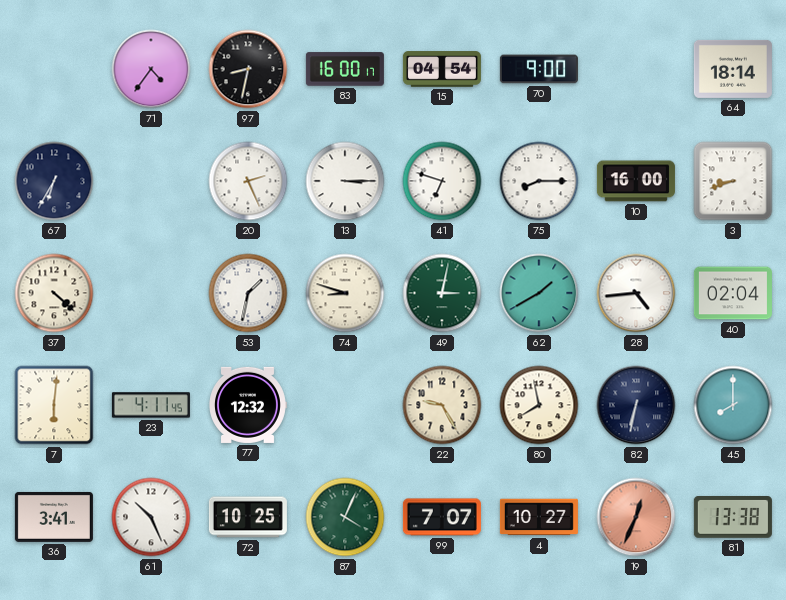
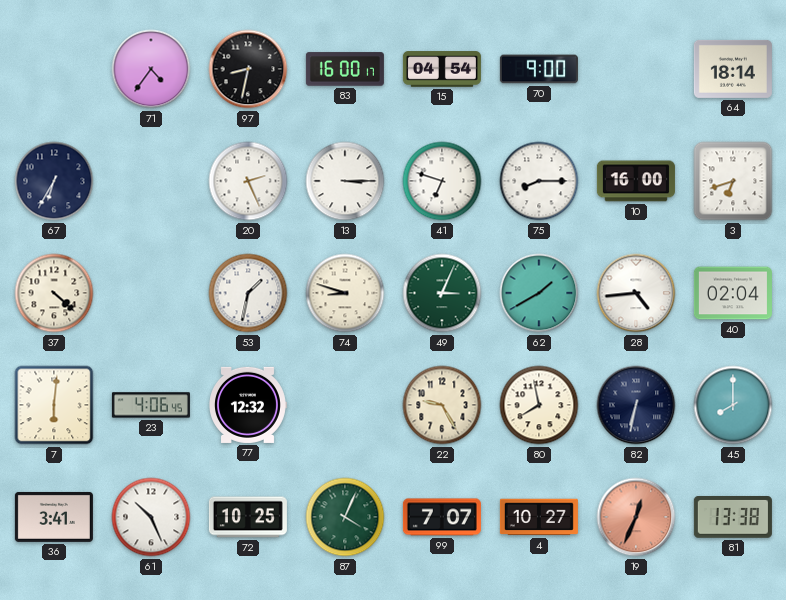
3: 8:42 -> 6:42
49: 3:02 -> 3:04
23: 4:11 -> 4:06
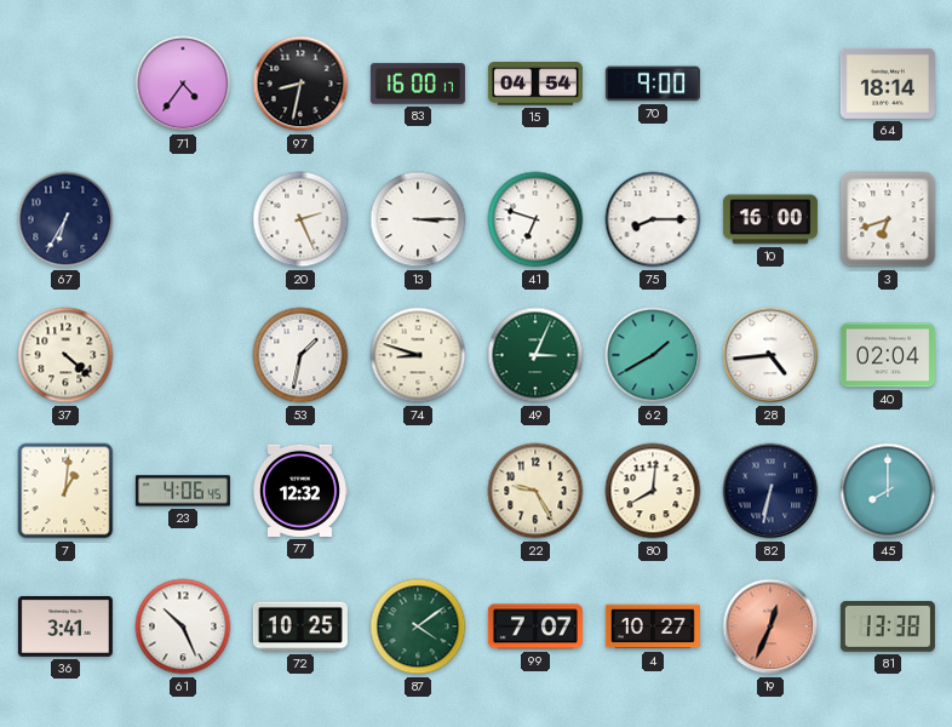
7: 6:01 -> 1:01
80: 7:58 -> 8:01
87: 4:04 -> 4:09
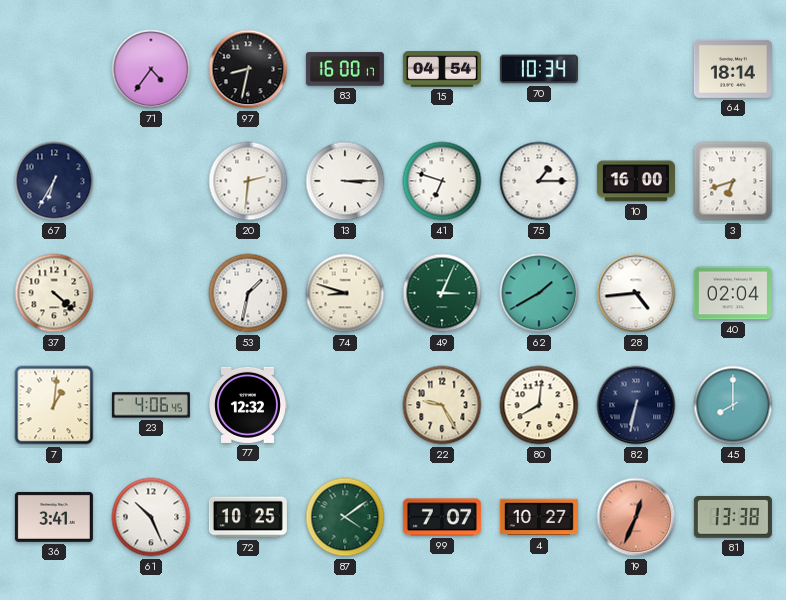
70: 9:00 -> 10:34
20: 2:26 -> 2:31
75: 8:15 -> 1:15
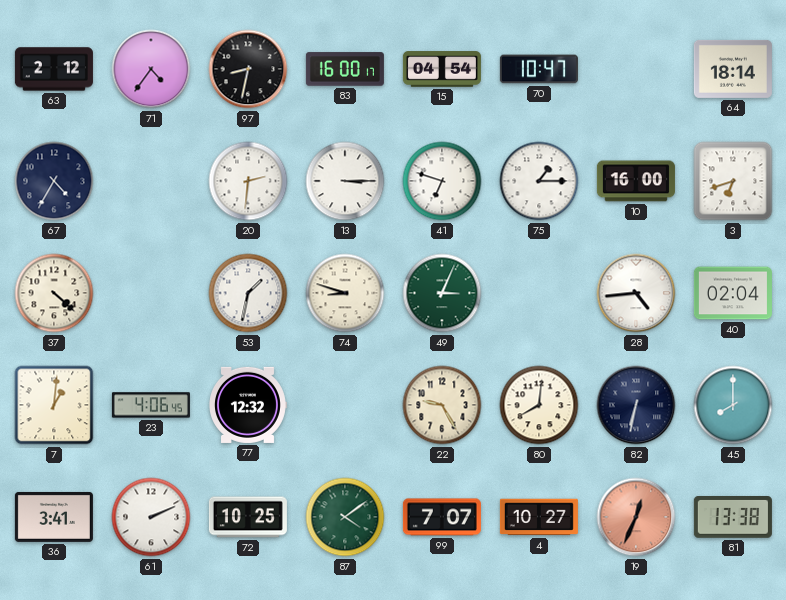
63: none -> 2:12
70: 10:34 -> 10:47
67: 6:35 -> 4:35
62: 1:40 -> none
61: 10:26 -> 2:11
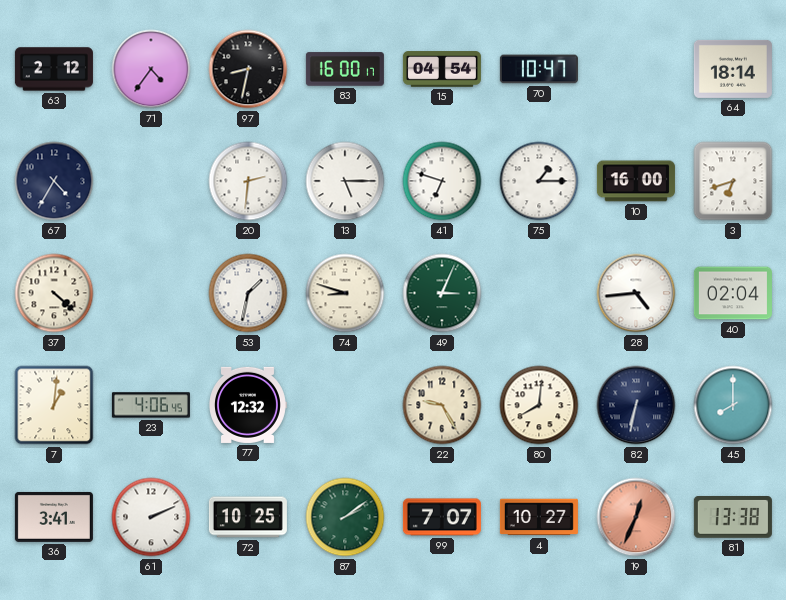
13: 3:15 -> 5:15
87: 4:09 -> 2:09
